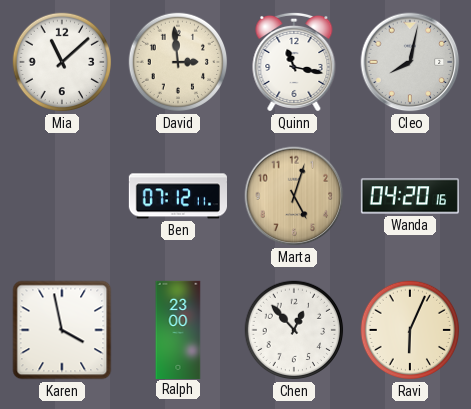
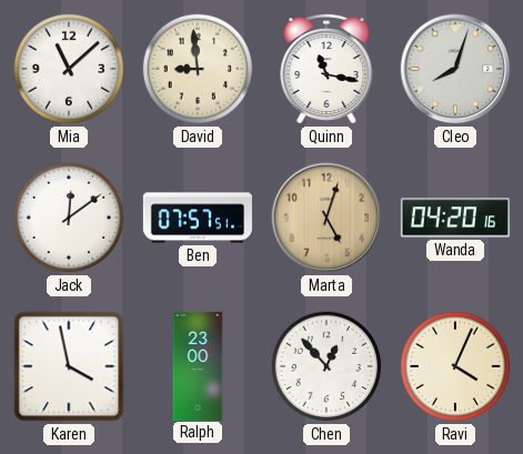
David: 2:59 -> 8:59
Cleo: 8:02 -> 8:03
Jack: none -> 12:09
Ben: 07:12 -> 07:57
Ravi: 6:04 -> 4:04
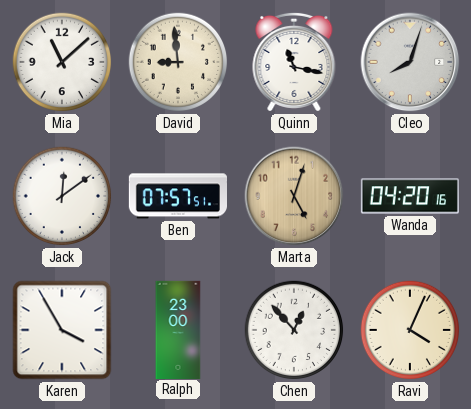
Karen: 3:58 -> 3:55
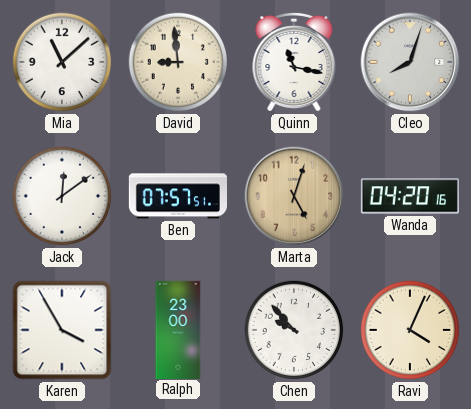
Chen: 12:53 -> 9:53
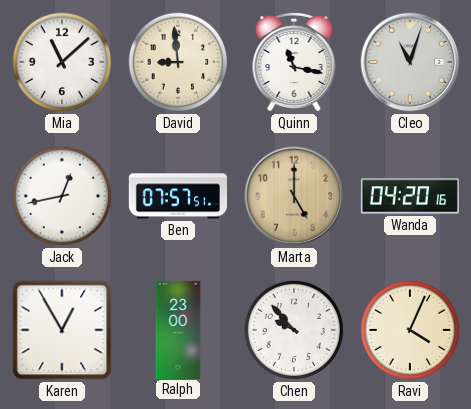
Cleo: 8:03 -> 11:03
Jack: 12:09 -> 12:43
Marta: 5:03 -> 5:00
Karen: 3:55 -> 12:55
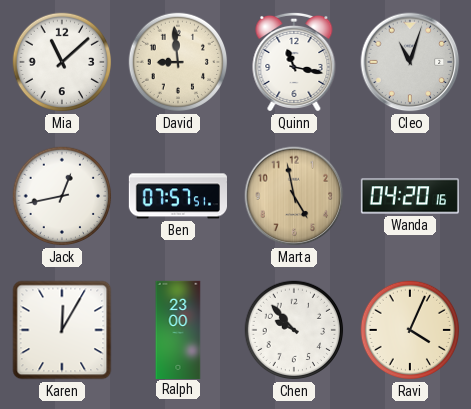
Marta: 5:00 -> 4:58
Karen: 12:55 -> 12:05
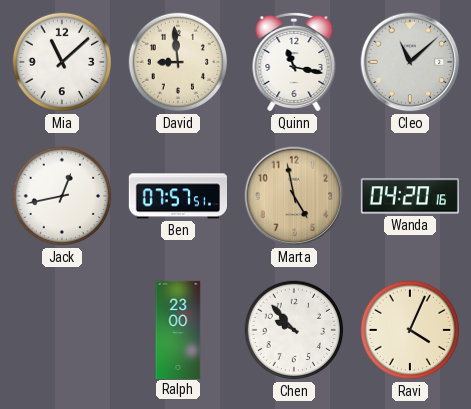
Cleo: 11:03 -> 11:08
Karen: 12:05 -> none
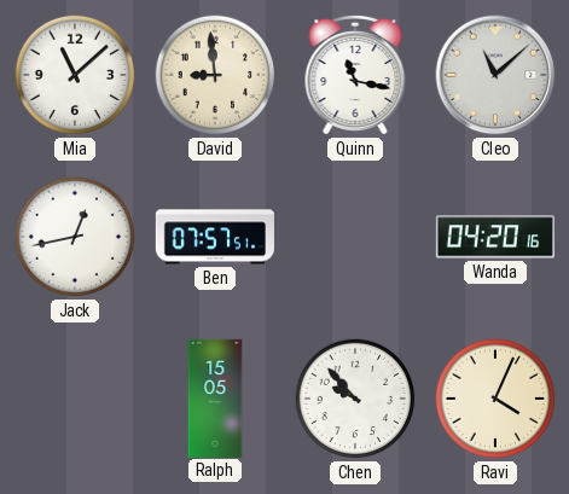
Marta: 4:58 -> none
Ralph: 23:00 -> 15:05
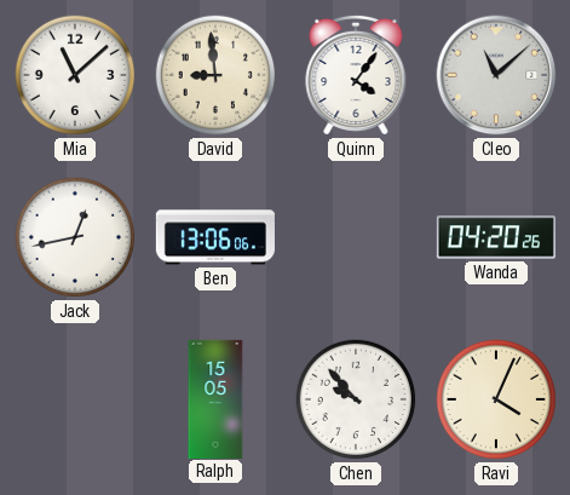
Quinn: 11:17 -> 4:06
Ben: 07:57 -> 13:06
Wanda: 04:20:16 -> 04:20:26
